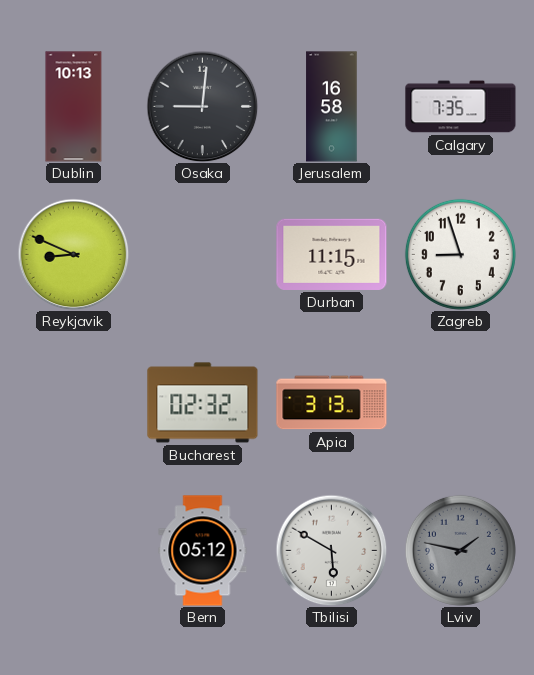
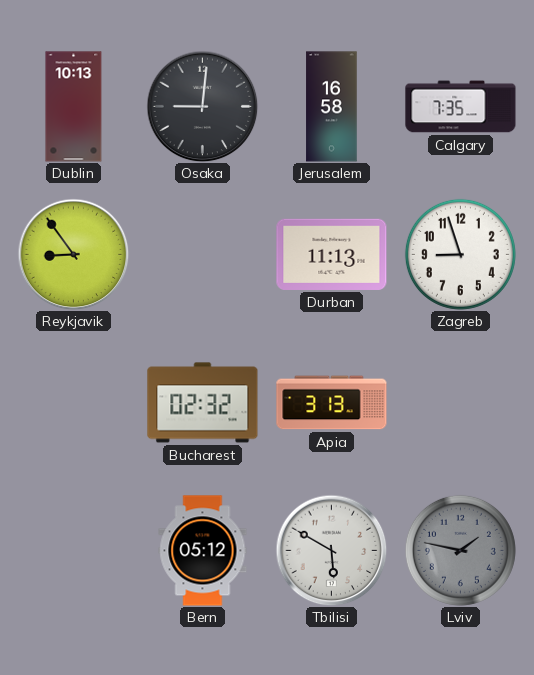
Reykjavik: 8:49 -> 8:54
Durban: 11:15 -> 11:13
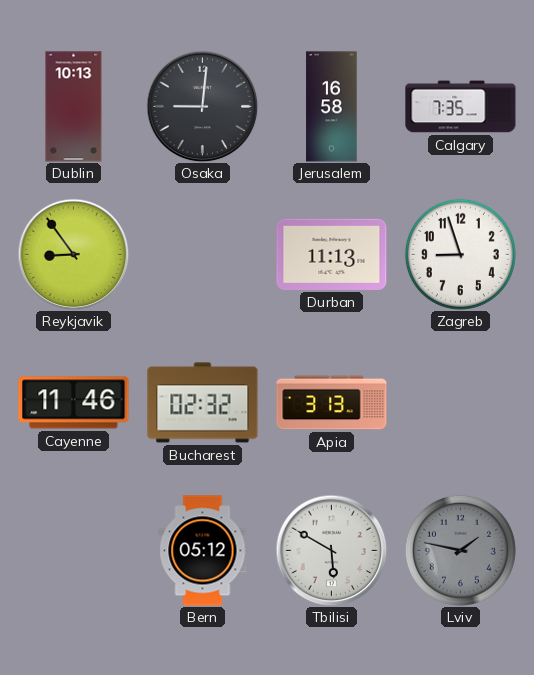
Cayenne: none -> 11:46
